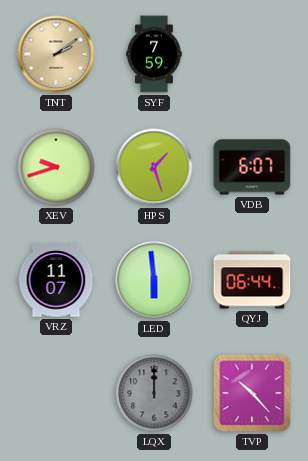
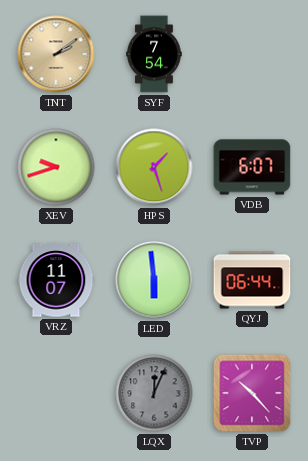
SYF: 7:59 -> 7:54
LQX: 12:00 -> 12:04
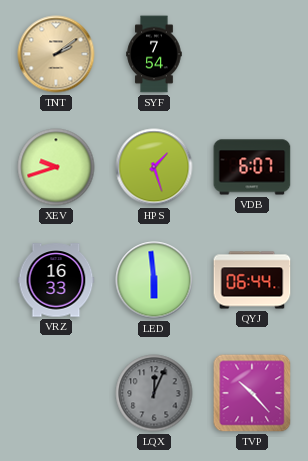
VRZ: 11:07 -> 16:33
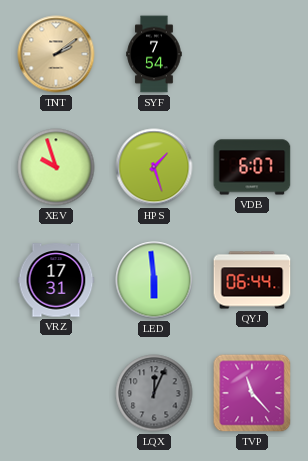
XEV: 9:42 -> 9:57
VRZ: 16:33 -> 17:31
TVP: 10:23 -> 11:23
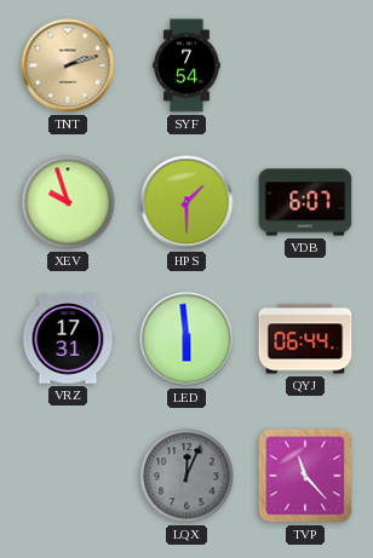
TNT: 2:09 -> 2:12
HPS: 1:27 -> 1:30
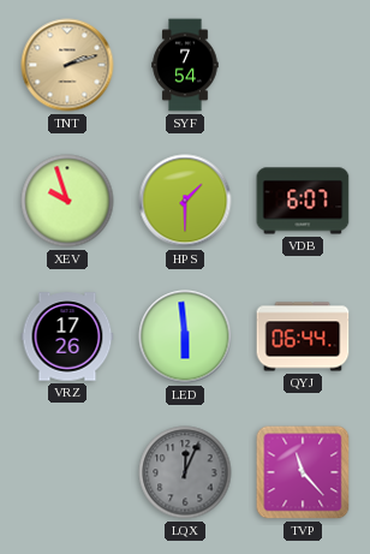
VRZ: 17:31 -> 17:26
